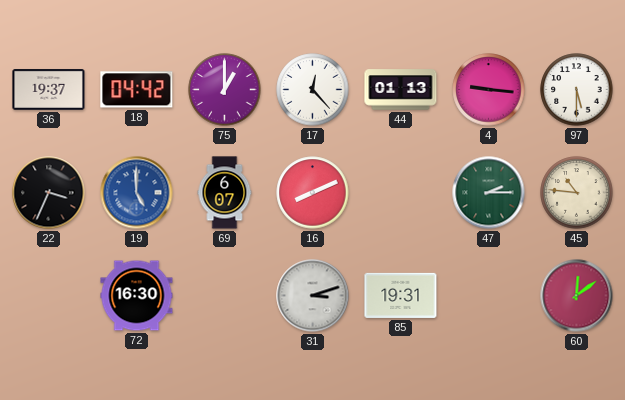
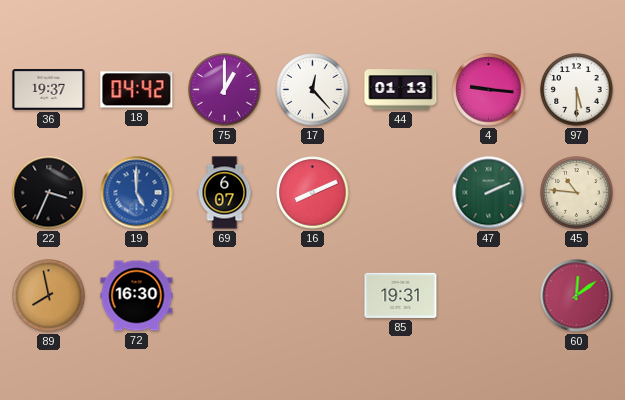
47: 2:15 -> 2:11
89: none -> 7:58
31: 3:12 -> none
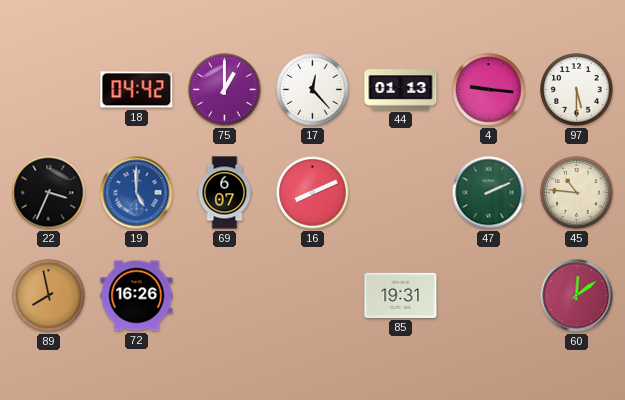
36: 19:37 -> none
72: 16:30 -> 16:26
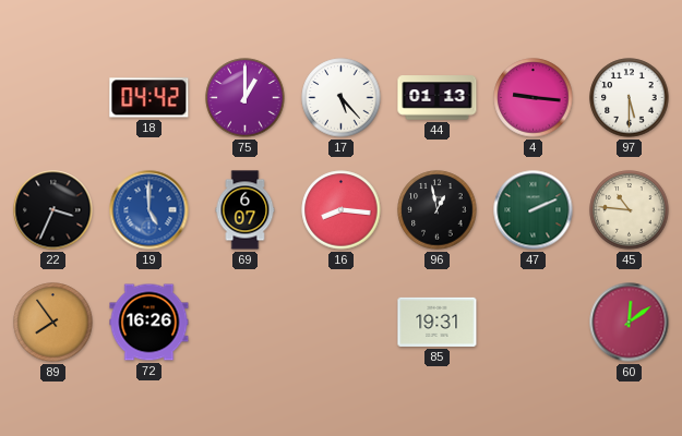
17: 12:23 -> 5:23
16: 8:11 -> 8:16
96: none -> 12:58
89: 7:58 -> 7:54
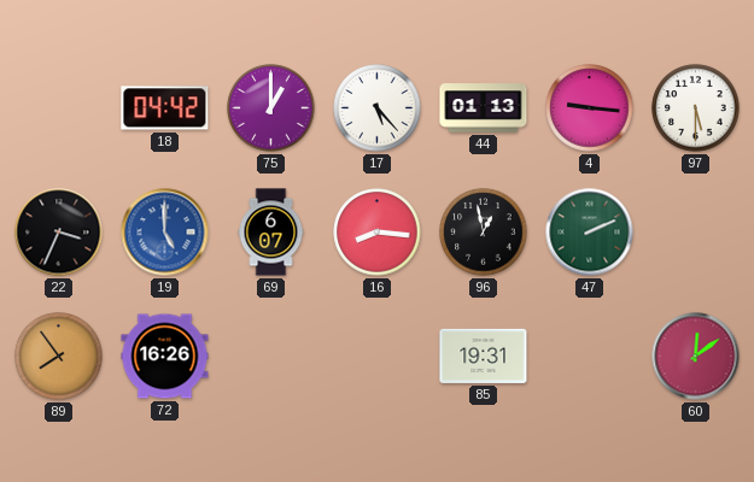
45: 10:46 -> none
